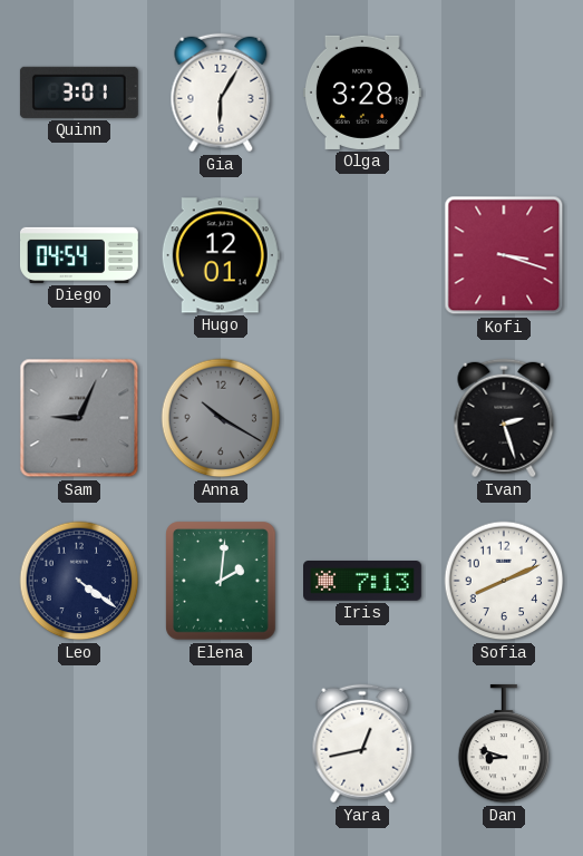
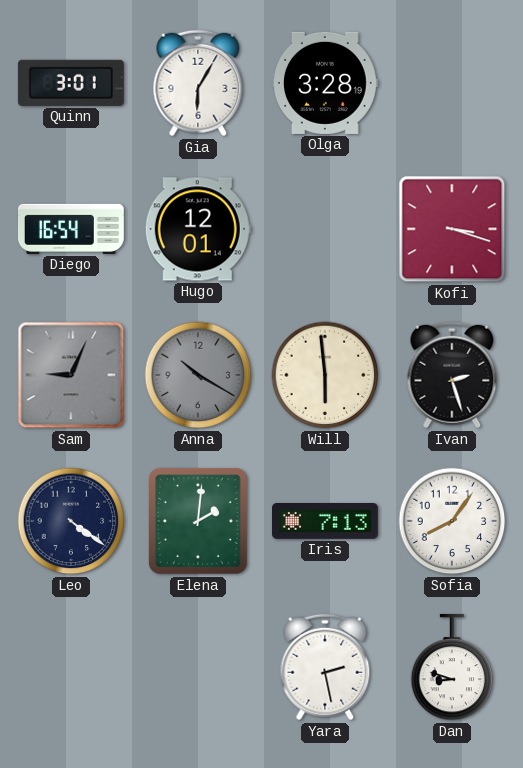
Diego: 04:54 -> 16:54
Will: none -> 5:59
Sofia: 8:11 -> 8:06
Yara: 12:43 -> 2:28
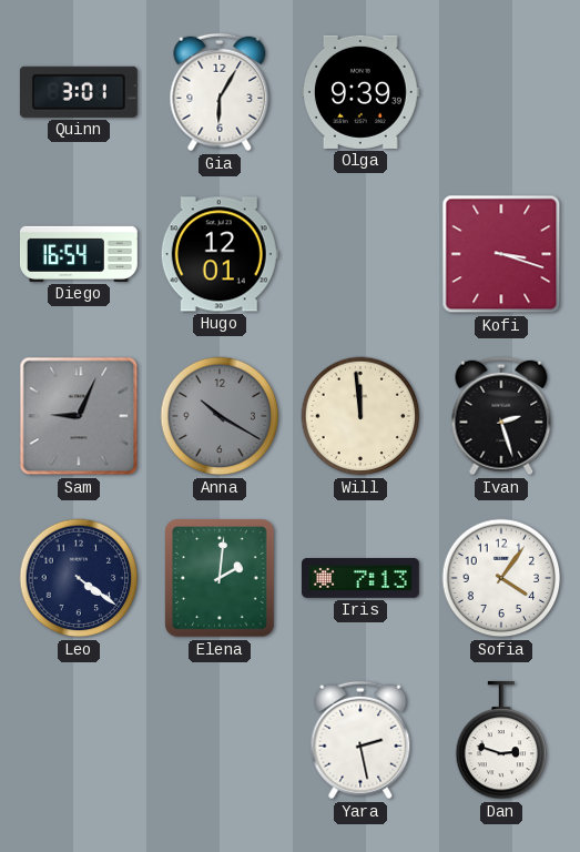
Olga: 3:28 -> 9:39
Will: 5:59 -> 11:59
Sofia: 8:06 -> 4:06
Dan: 8:48 -> 2:48
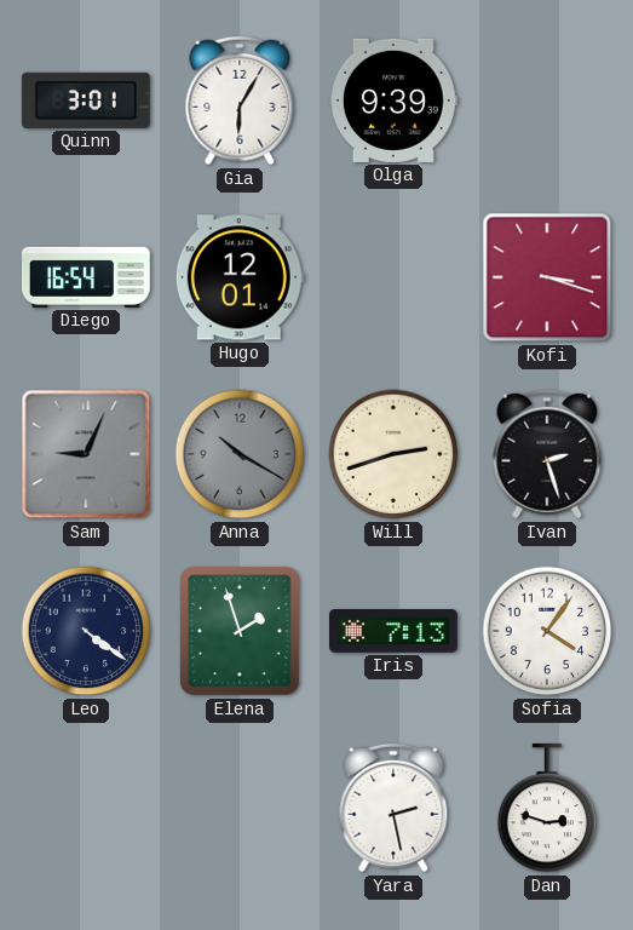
Will: 11:59 -> 2:42
Elena: 2:01 -> 1:57
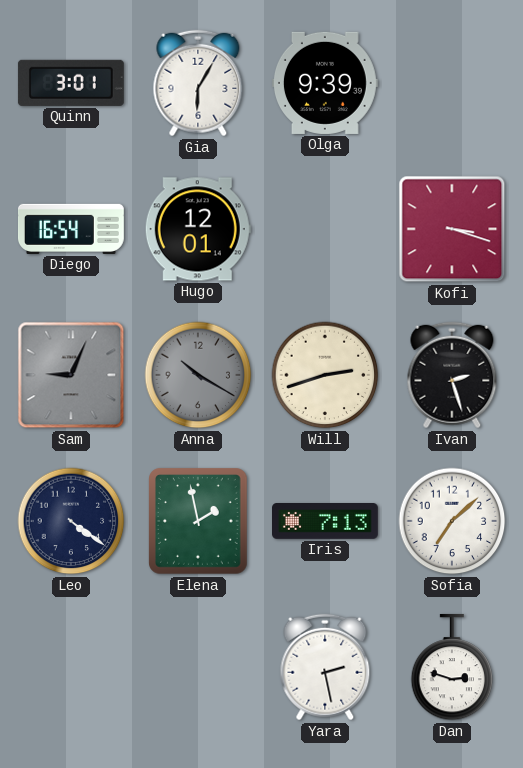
Elena: 1:57 -> 1:58
Sofia: 4:06 -> 7:08
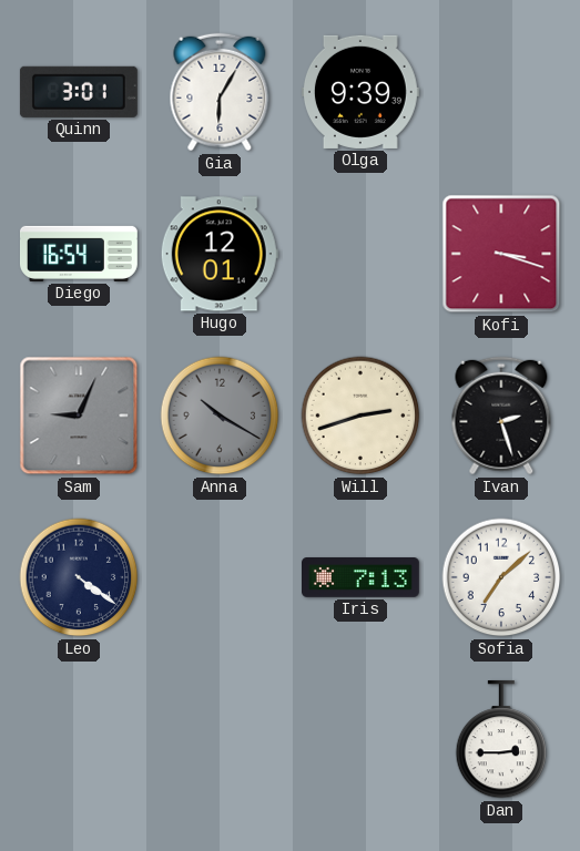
Elena: 1:58 -> none
Yara: 2:28 -> none
Dan: 2:48 -> 2:45
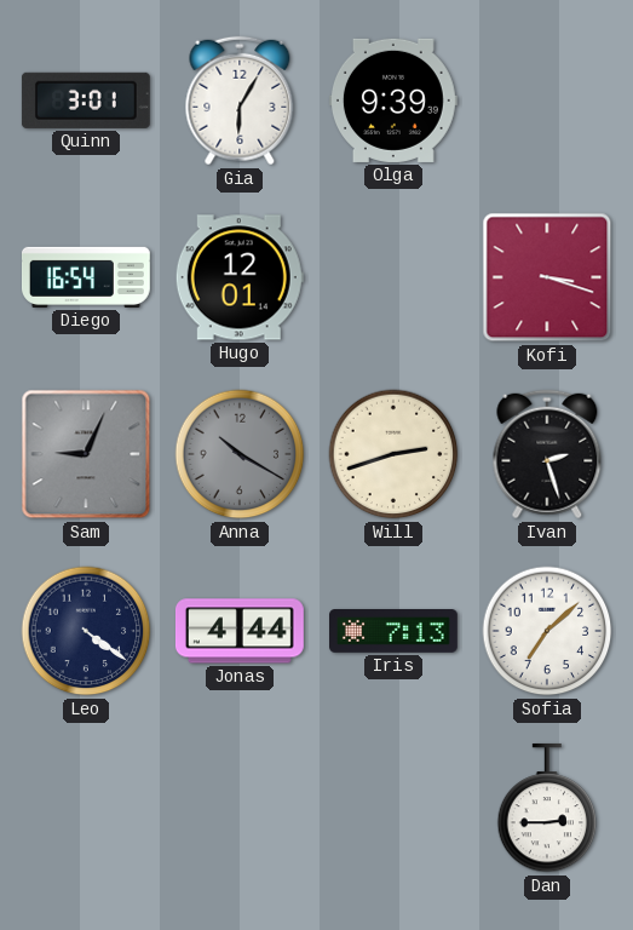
Jonas: none -> 4:44
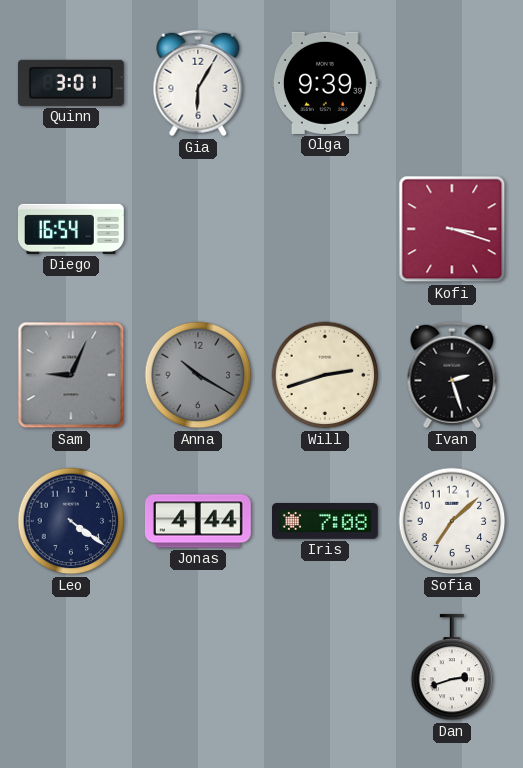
Hugo: 12:01 -> none
Iris: 7:13 -> 7:08
Dan: 2:45 -> 2:42
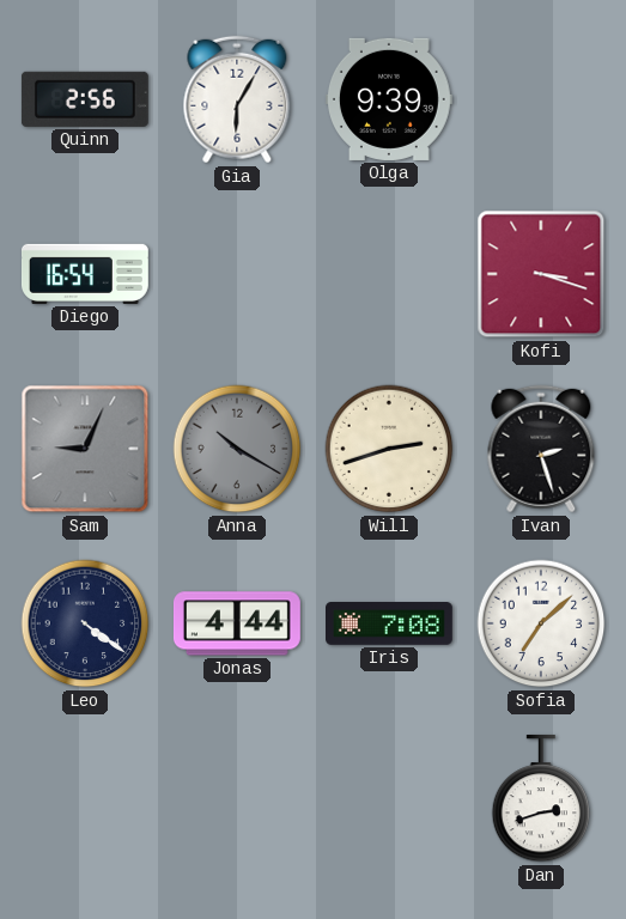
Quinn: 3:01 -> 2:56
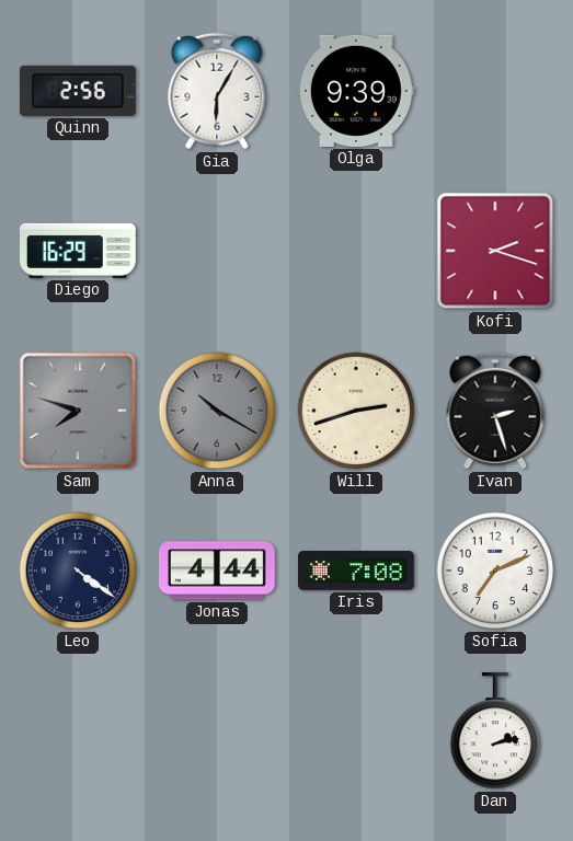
Diego: 16:54 -> 16:29
Kofi: 3:18 -> 2:18
Sam: 9:04 -> 7:48
Sofia: 7:08 -> 7:11
Dan: 2:42 -> 2:13
